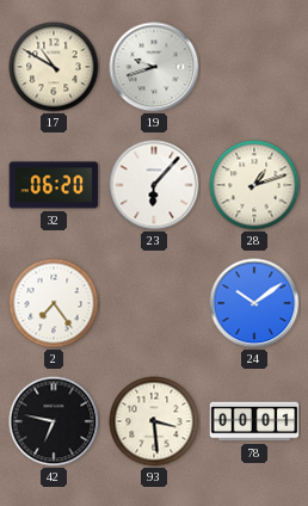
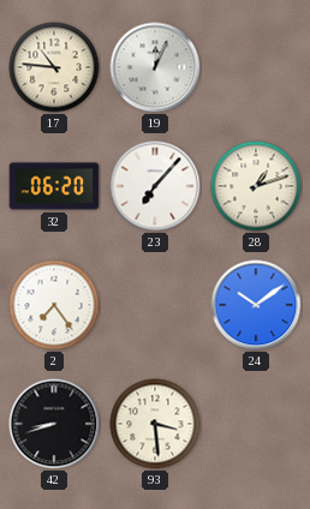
17: 10:50 -> 10:46
19: 9:42 -> 12:04
23: 6:07 -> 7:07
42: 6:47 -> 8:42
78: 00:01 -> none
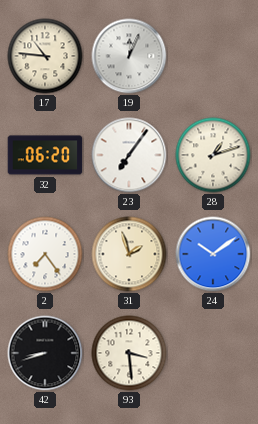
23: 7:07 -> 7:06
31: none -> 1:57
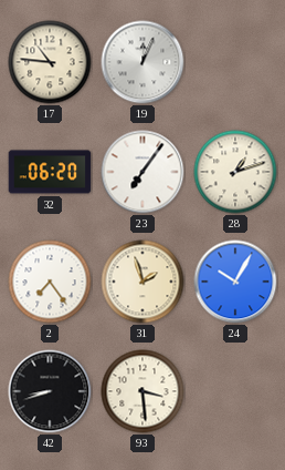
24: 10:09 -> 10:05
